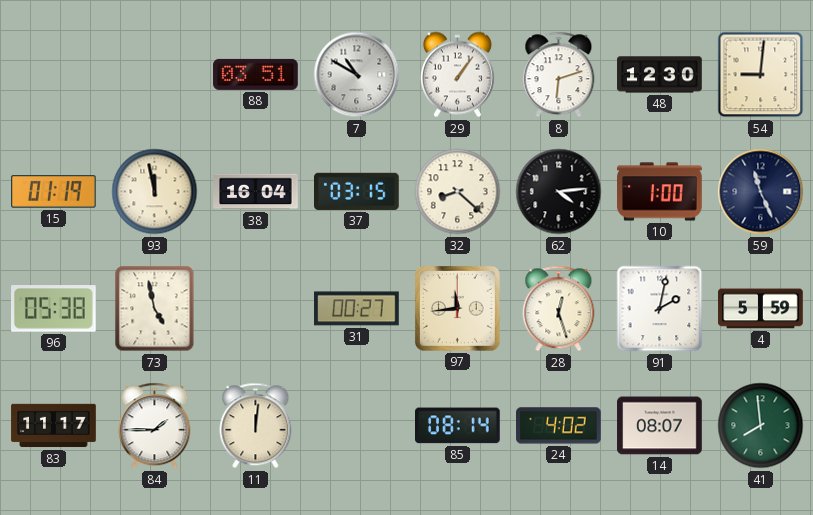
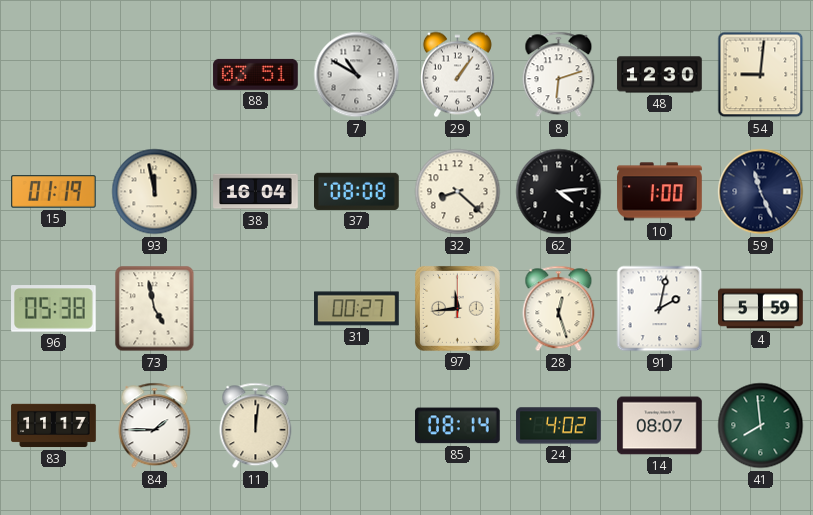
37: 03:15 -> 08:08
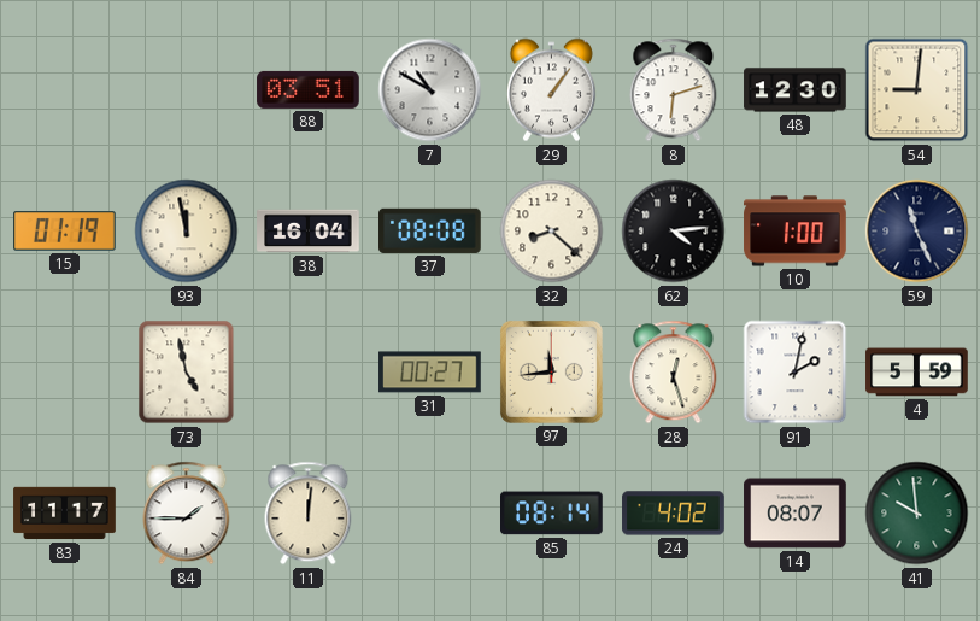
96: 05:38 -> none
41: 7:59 -> 9:59
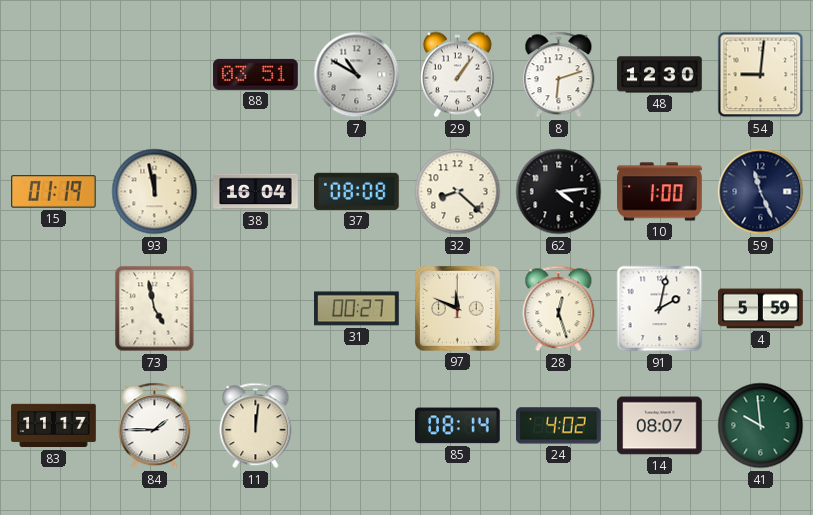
97: 11:44 -> 11:49
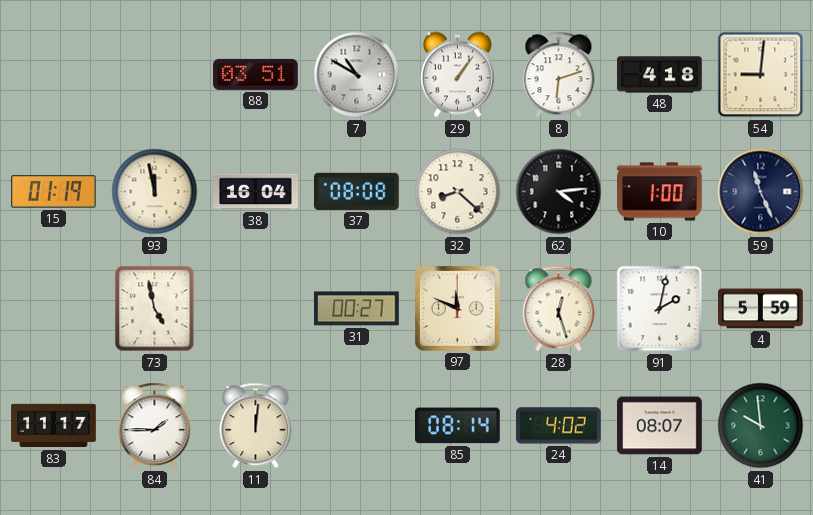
48: 12:30 -> 4:18
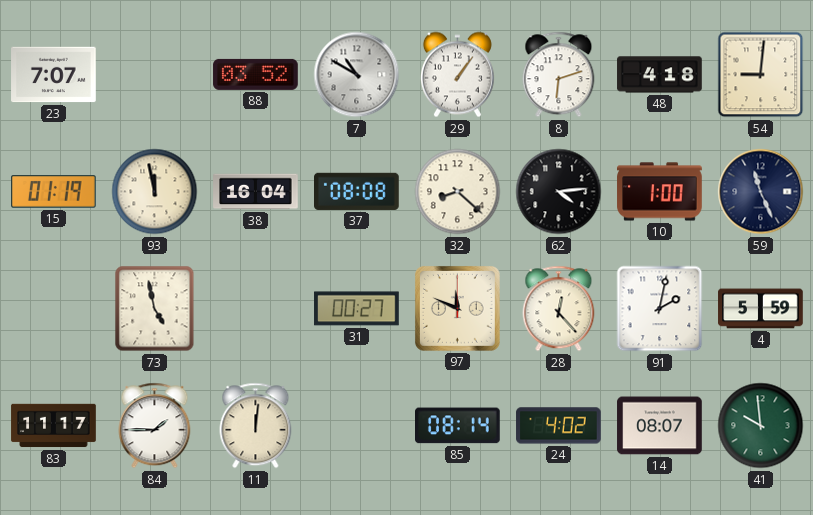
23: none -> 7:07
88: 03:51 -> 03:52
28: 12:27 -> 12:23
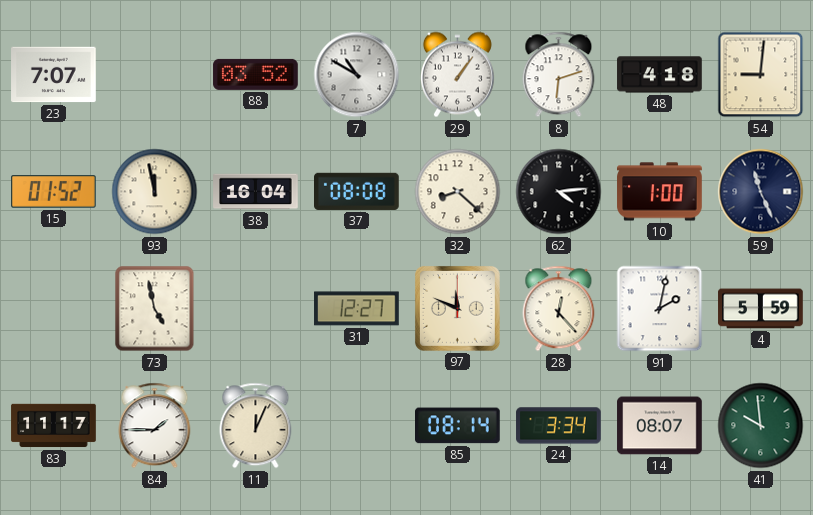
15: 01:19 -> 01:52
31: 00:27 -> 12:27
11: 12:01 -> 12:04
24: 4:02 -> 3:34
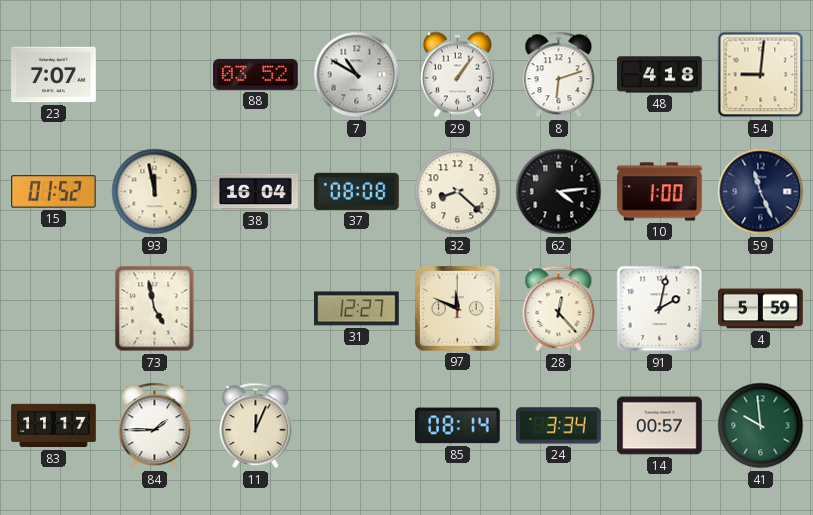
14: 08:07 -> 00:57
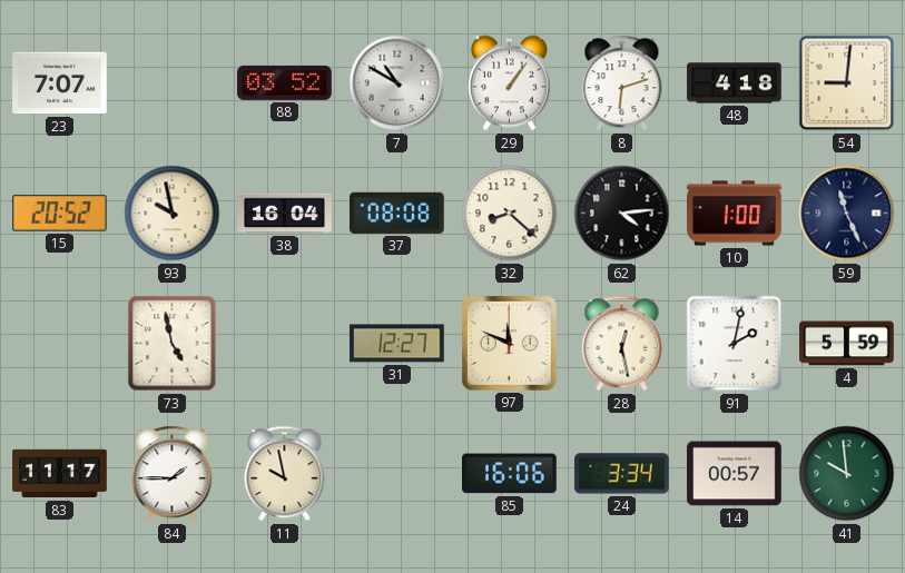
15: 01:52 -> 20:52
93: 11:58 -> 9:58
28: 12:23 -> 12:28
11: 12:04 -> 9:58
85: 08:14 -> 16:06
